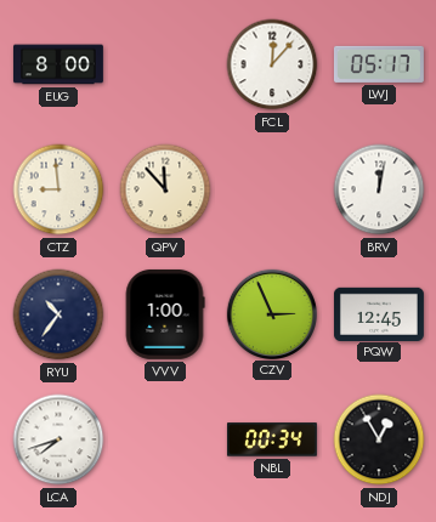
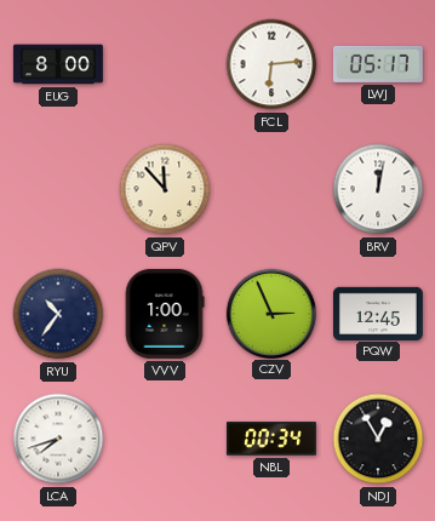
FCL: 12:07 -> 6:14
CTZ: 8:59 -> none
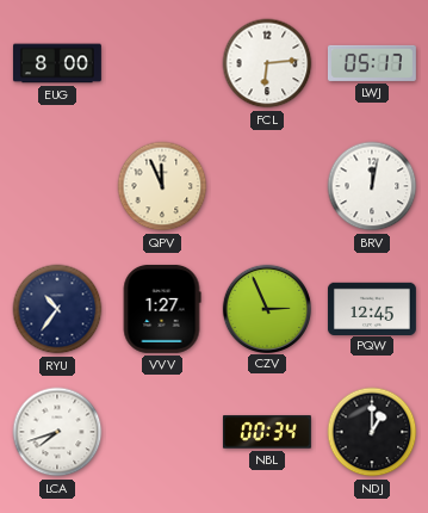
QPV: 11:53 -> 11:56
VVV: 1:00 -> 1:27
NDJ: 12:55 -> 1:00
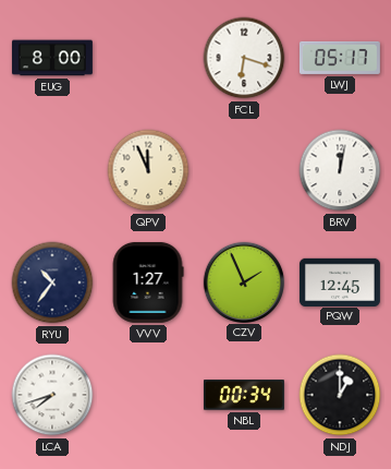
FCL: 6:14 -> 6:18
CZV: 2:56 -> 1:56
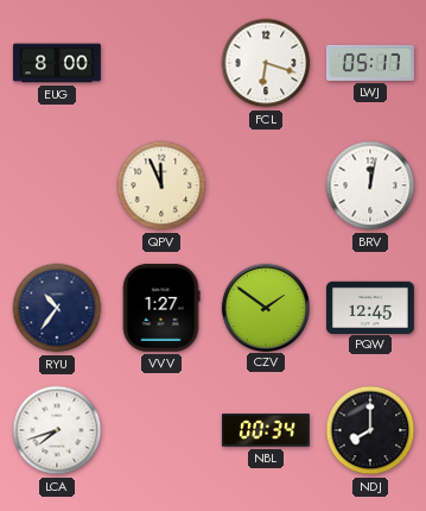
CZV: 1:56 -> 1:51
NDJ: 1:00 -> 8:00
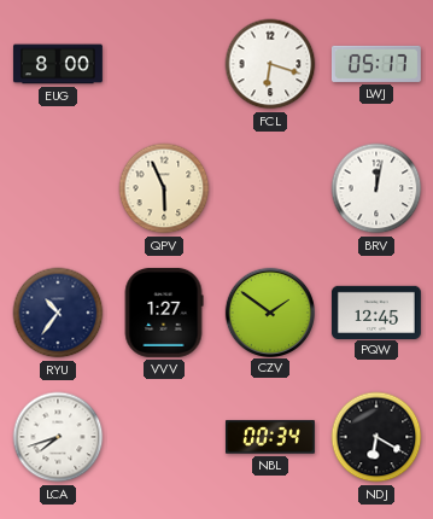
QPV: 11:56 -> 5:56
NDJ: 8:00 -> 6:20
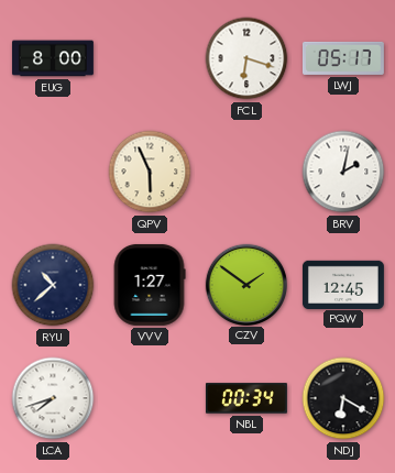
BRV: 12:02 -> 2:02
RYU: 10:36 -> 10:38
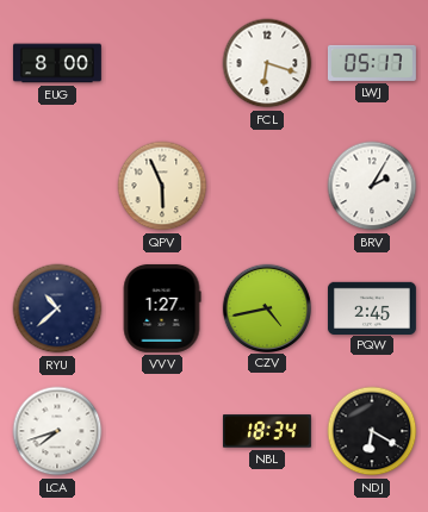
BRV: 2:02 -> 2:05
CZV: 1:51 -> 4:43
PQW: 12:45 -> 2:45
NBL: 00:34 -> 18:34
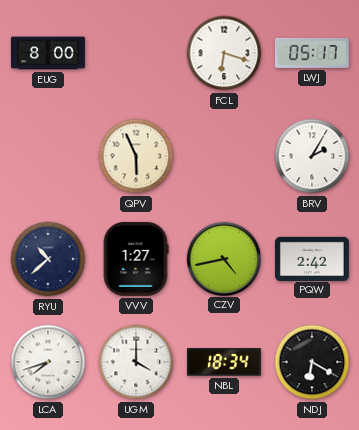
PQW: 2:45 -> 2:42
UGM: none -> 4:00
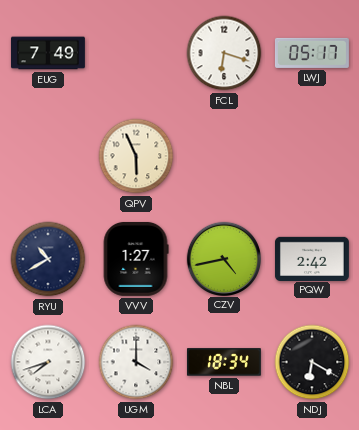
EUG: 8:00 -> 7:49
BRV: 2:05 -> none
RYU: 10:38 -> 10:40
